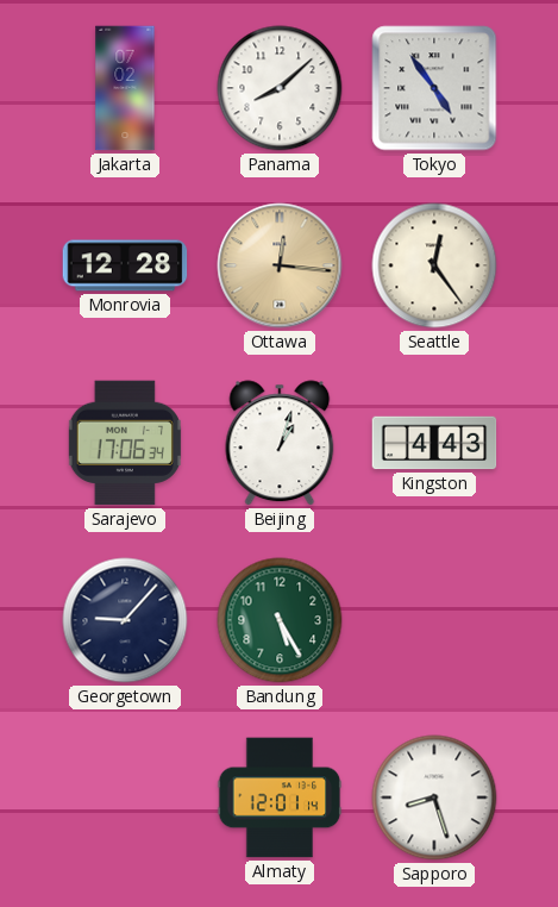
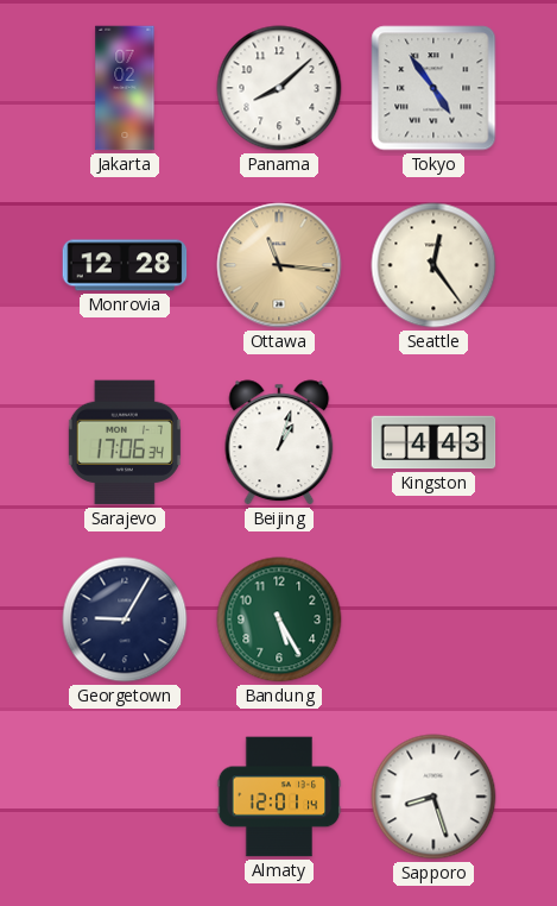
Ottawa: 12:16 -> 11:16
Georgetown: 9:07 -> 9:05
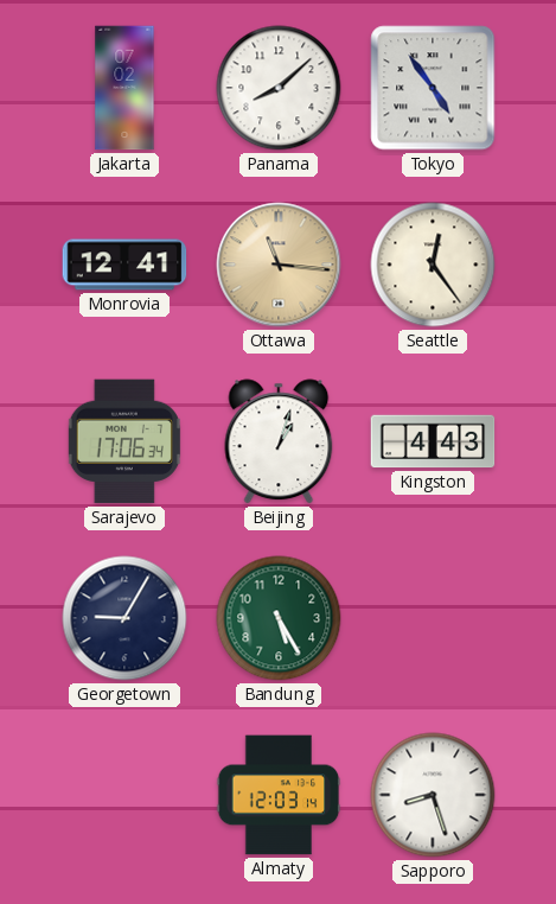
Monrovia: 12:28 -> 12:41
Almaty: 12:01 -> 12:03
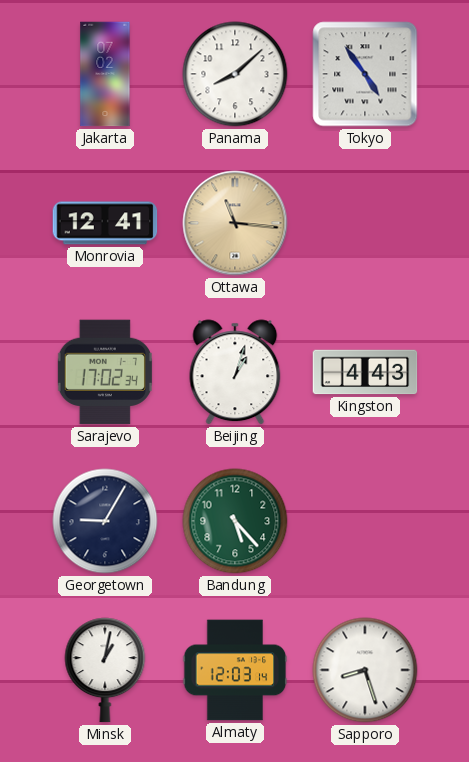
Seattle: 12:24 -> none
Sarajevo: 17:06 -> 17:02
Bandung: 5:25 -> 5:23
Minsk: none -> 1:02
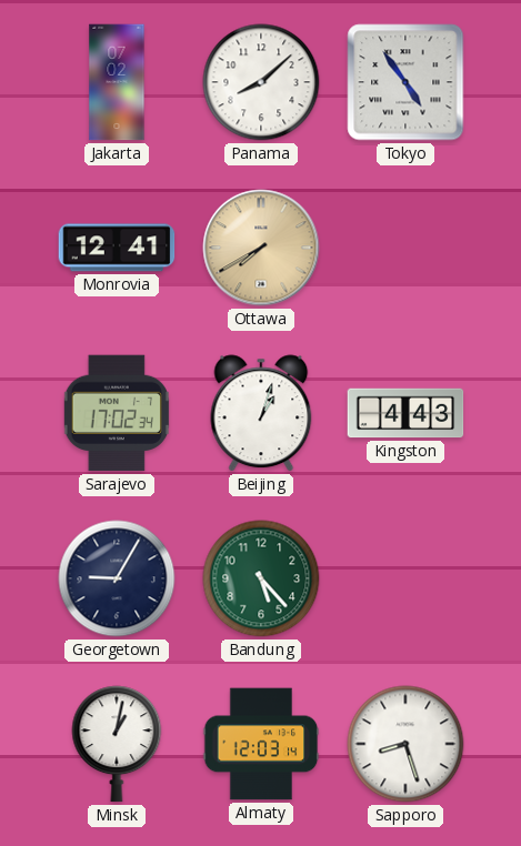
Ottawa: 11:16 -> 7:40
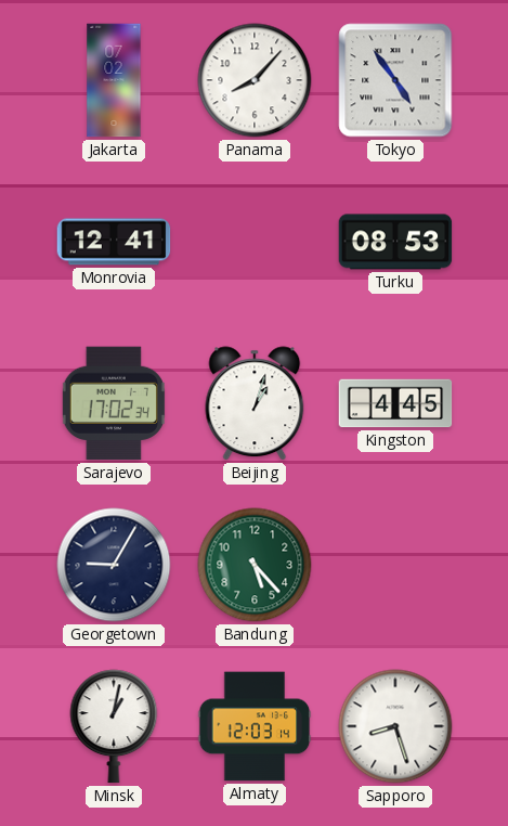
Panama: 8:08 -> 8:07
Ottawa: 7:40 -> none
Turku: none -> 08:53
Kingston: 4:43 -> 4:45
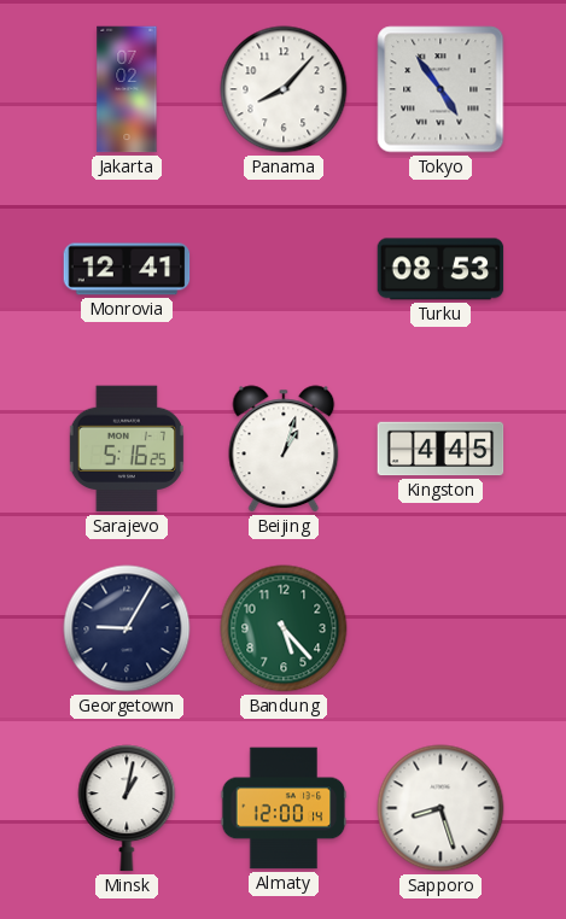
Sarajevo: 17:02 -> 5:16
Almaty: 12:03 -> 12:00
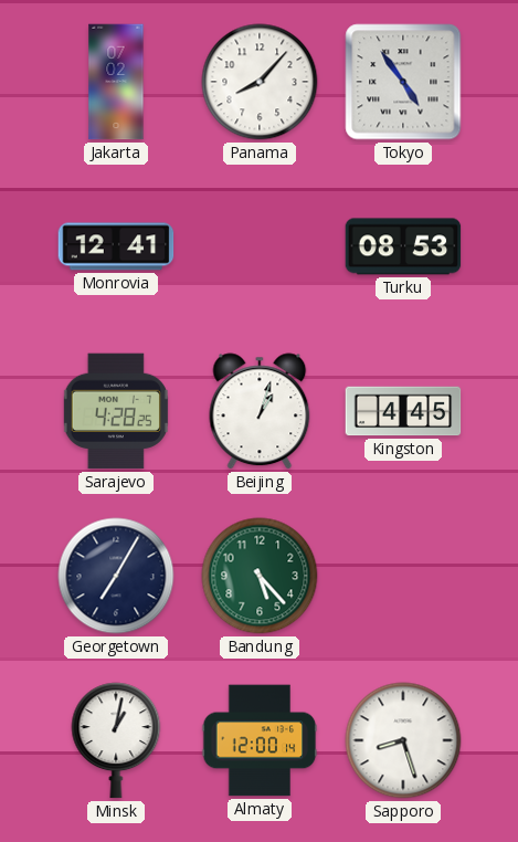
Sarajevo: 5:16 -> 4:28
Georgetown: 9:05 -> 7:05
